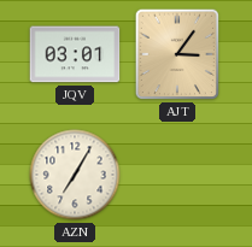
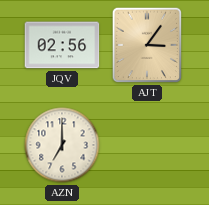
JQV: 03:01 -> 02:56
AZN: 7:05 -> 7:00
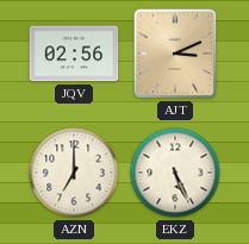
AJT: 3:06 -> 3:11
EKZ: none -> 5:26
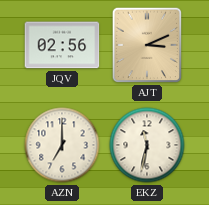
EKZ: 5:26 -> 11:32
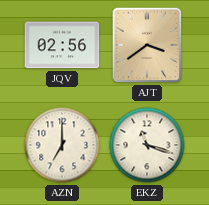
AJT: 3:11 -> 3:39
EKZ: 11:32 -> 11:18
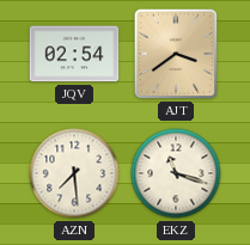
JQV: 02:56 -> 02:54
AZN: 7:00 -> 7:29
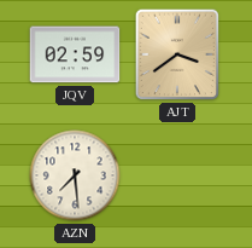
JQV: 02:54 -> 02:59
EKZ: 11:18 -> none
